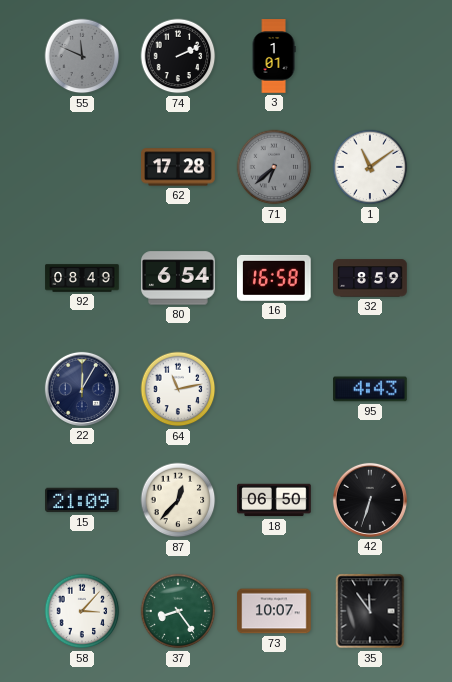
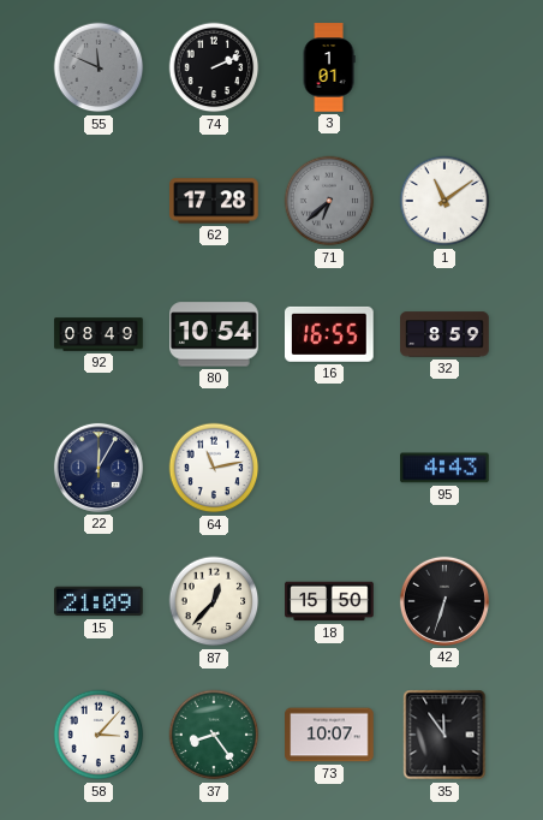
80: 6:54 -> 10:54
16: 16:58 -> 16:55
18: 06:50 -> 15:50
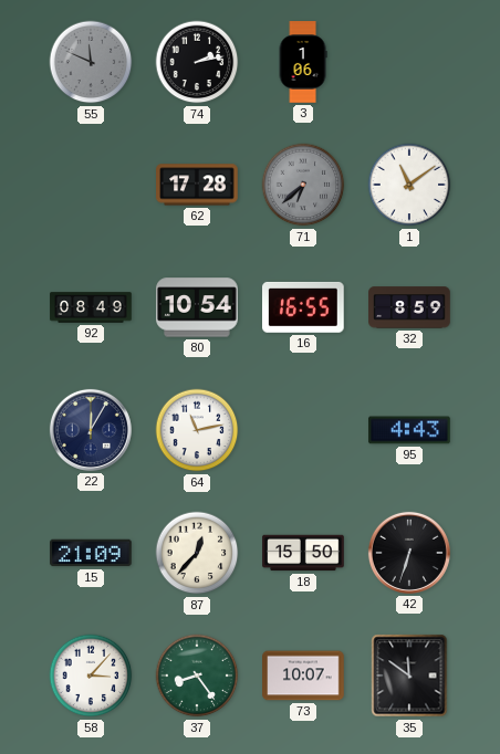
74: 2:11 -> 2:13
3: 1:01 -> 1:06
35: 11:54 -> 11:51
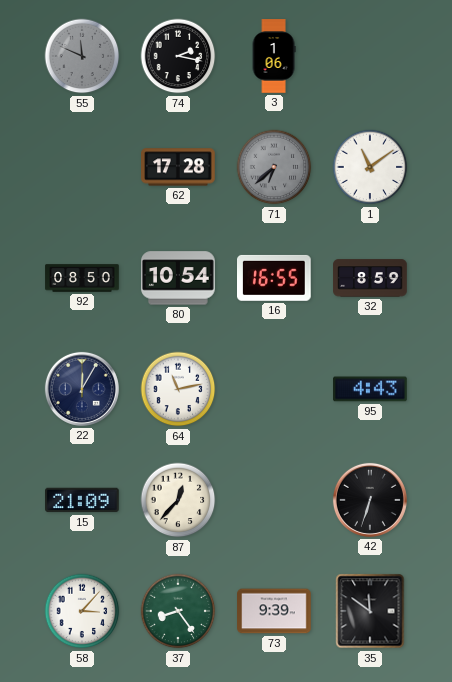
74: 2:13 -> 2:17
92: 08:49 -> 08:50
18: 15:50 -> none
73: 10:07 -> 9:39
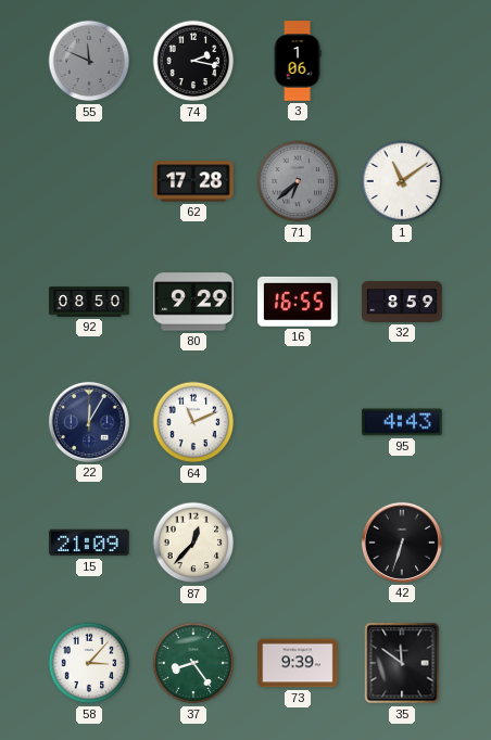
80: 10:54 -> 9:29
64: 11:13 -> 11:11
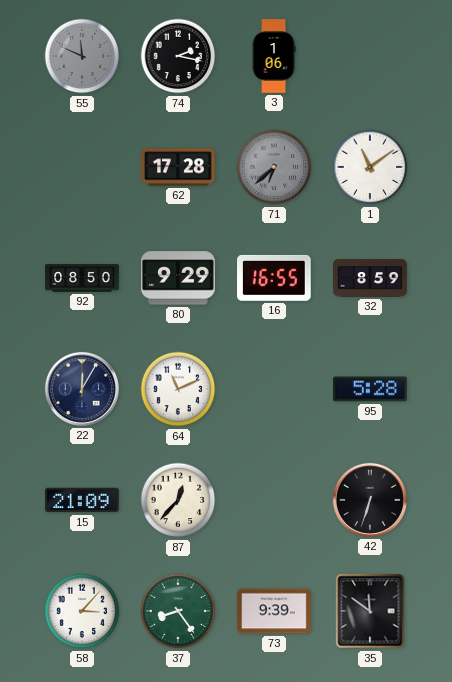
95: 4:43 -> 5:28
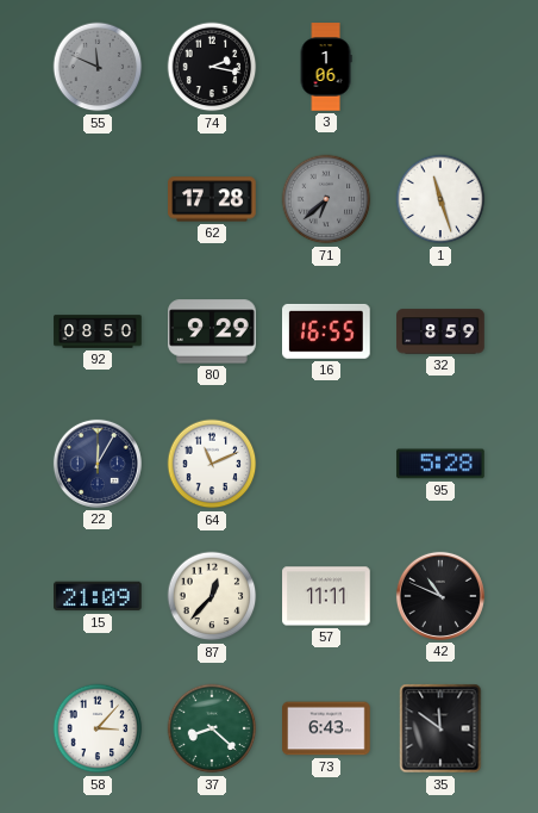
1: 11:09 -> 11:27
57: none -> 11:11
42: 6:33 -> 10:49
37: 8:24 -> 8:22
73: 9:39 -> 6:43
